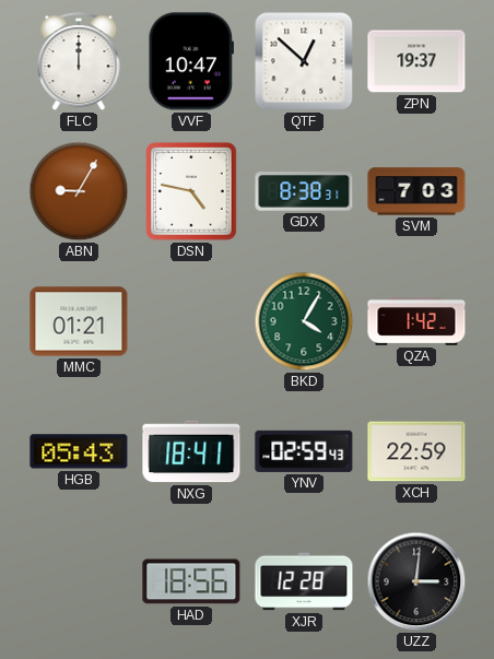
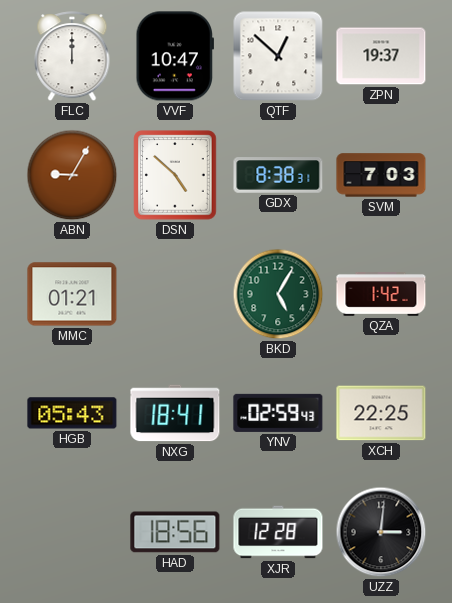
DSN: 4:47 -> 4:52
BKD: 4:05 -> 5:05
XCH: 22:59 -> 22:25
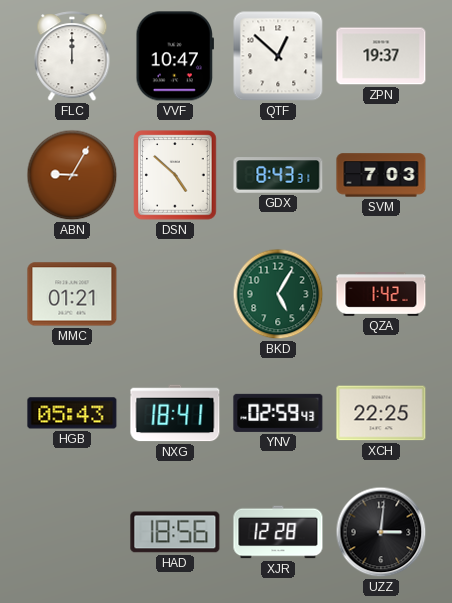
GDX: 8:38 -> 8:43
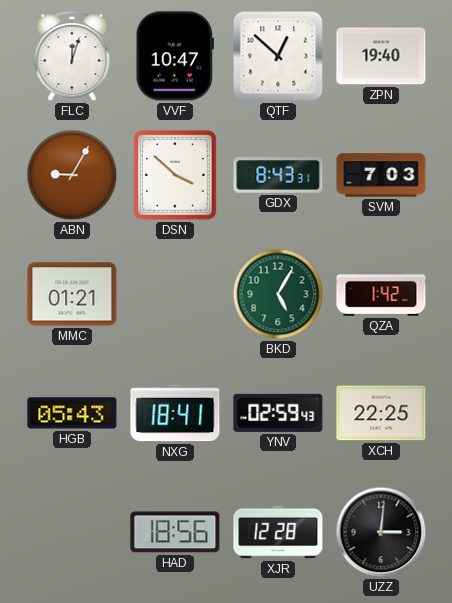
FLC: 12:00 -> 12:03
ZPN: 19:37 -> 19:40
DSN: 4:52 -> 3:52
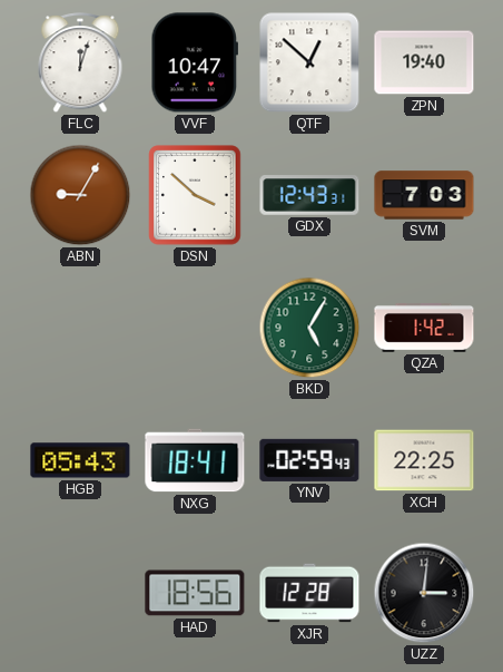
GDX: 8:43 -> 12:43
MMC: 01:21 -> none
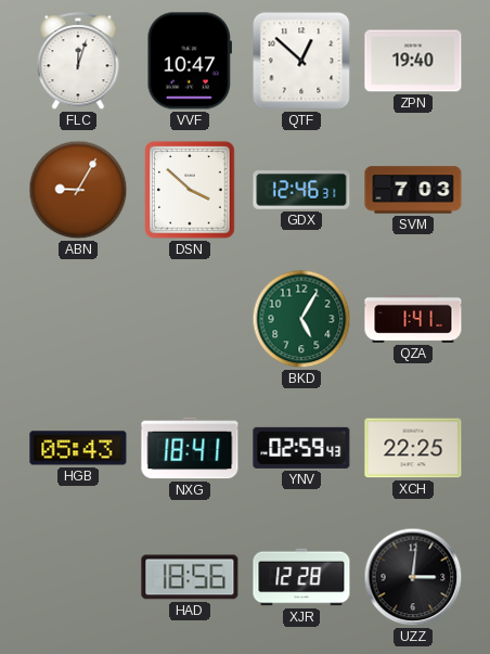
GDX: 12:43 -> 12:46
QZA: 1:42 -> 1:41
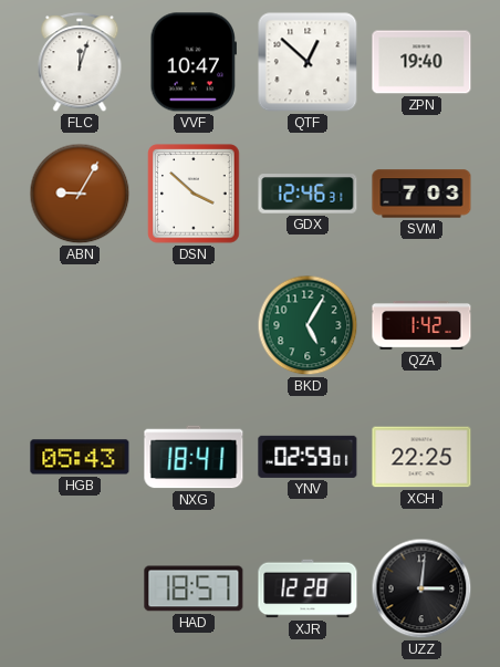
QZA: 1:41 -> 1:42
YNV: 02:59:43 -> 02:59:01
HAD: 18:56 -> 18:57
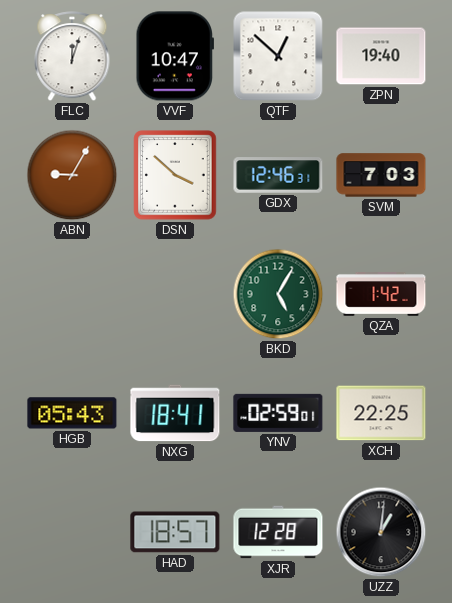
UZZ: 3:01 -> 1:01
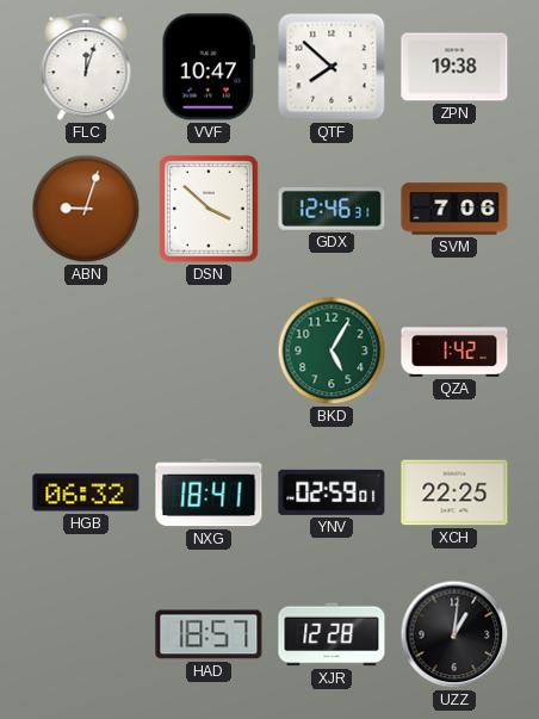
QTF: 12:52 -> 7:52
ZPN: 19:40 -> 19:38
ABN: 9:05 -> 9:03
SVM: 7:03 -> 7:06
HGB: 05:43 -> 06:32
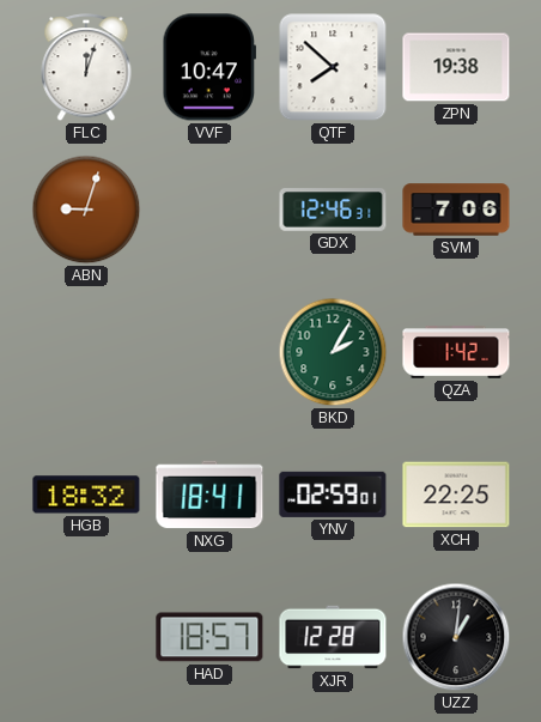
DSN: 3:52 -> none
BKD: 5:05 -> 2:05
HGB: 06:32 -> 18:32
